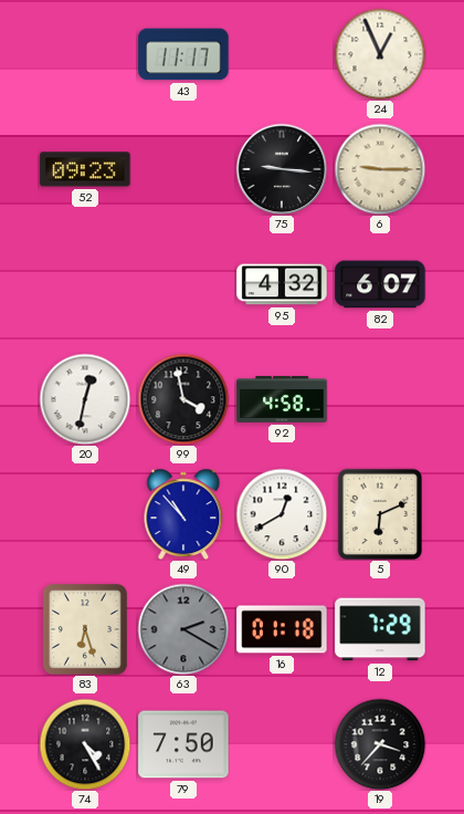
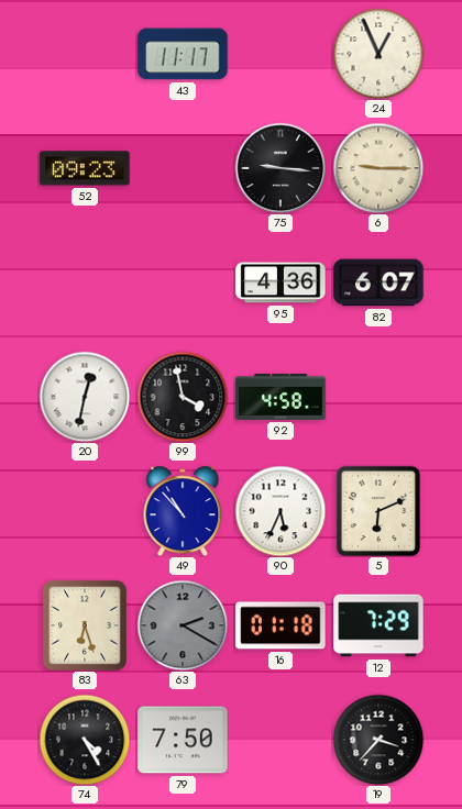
95: 4:32 -> 4:36
90: 12:40 -> 5:34
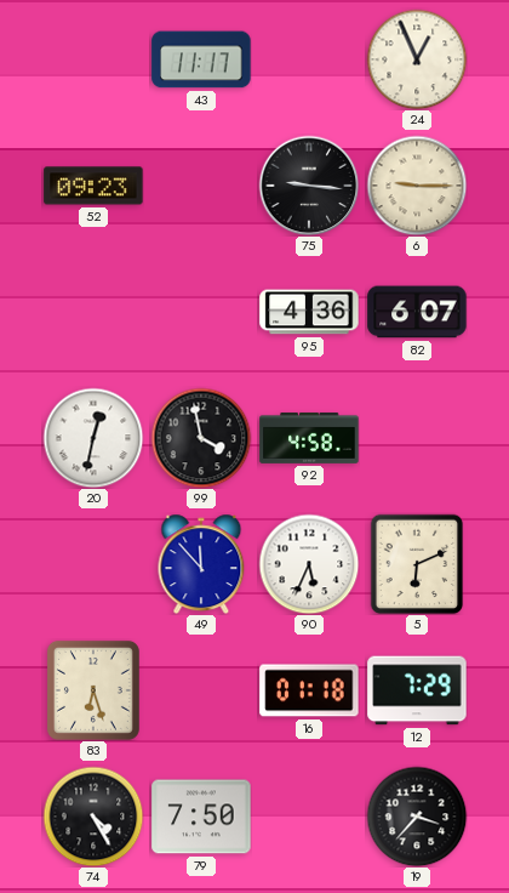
49: 10:53 -> 11:53
63: 2:20 -> none
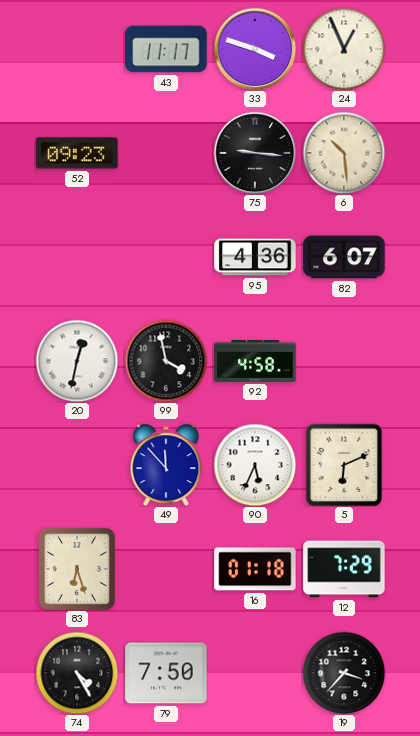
33: none -> 3:48
6: 9:15 -> 10:29
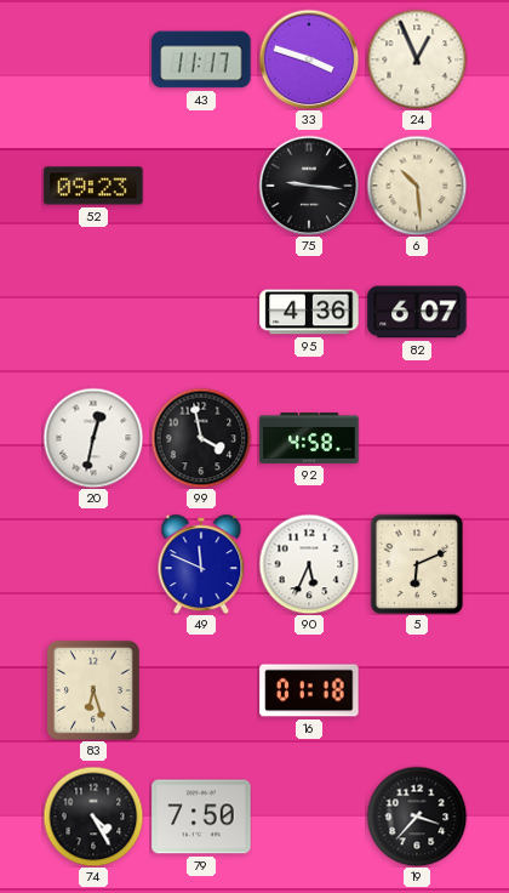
49: 11:53 -> 11:49
12: 7:29 -> none
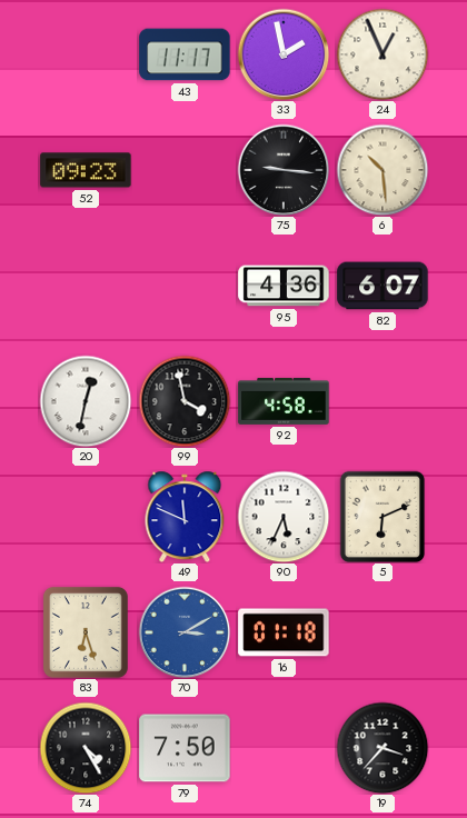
33: 3:48 -> 1:58
70: none -> 3:10
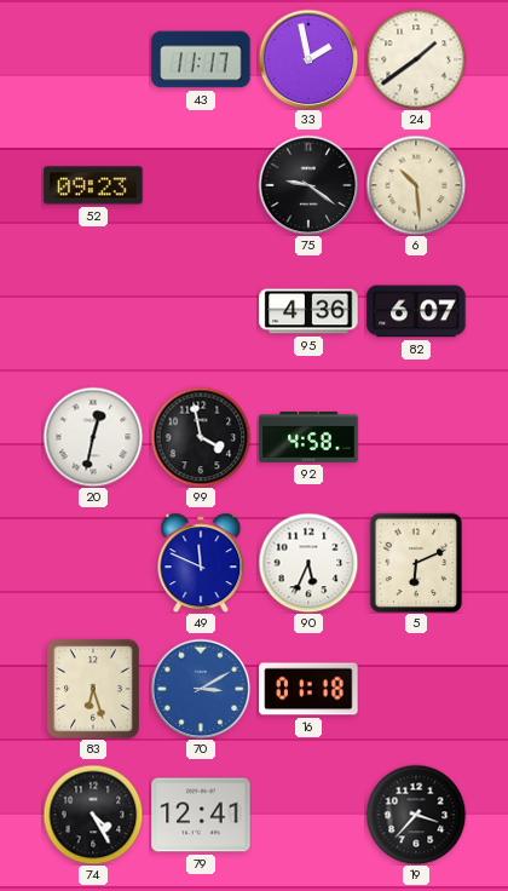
24: 12:56 -> 1:39
75: 9:16 -> 9:21
79: 7:50 -> 12:41
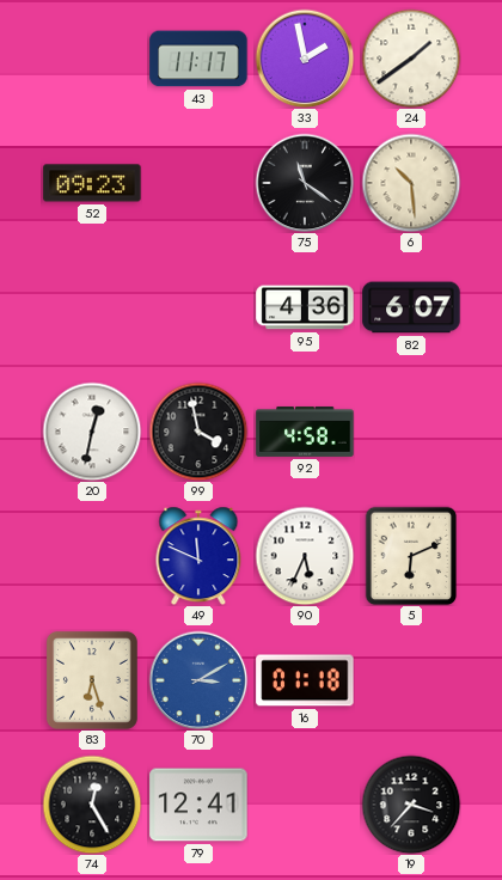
75: 9:21 -> 11:21
74: 4:25 -> 12:25
